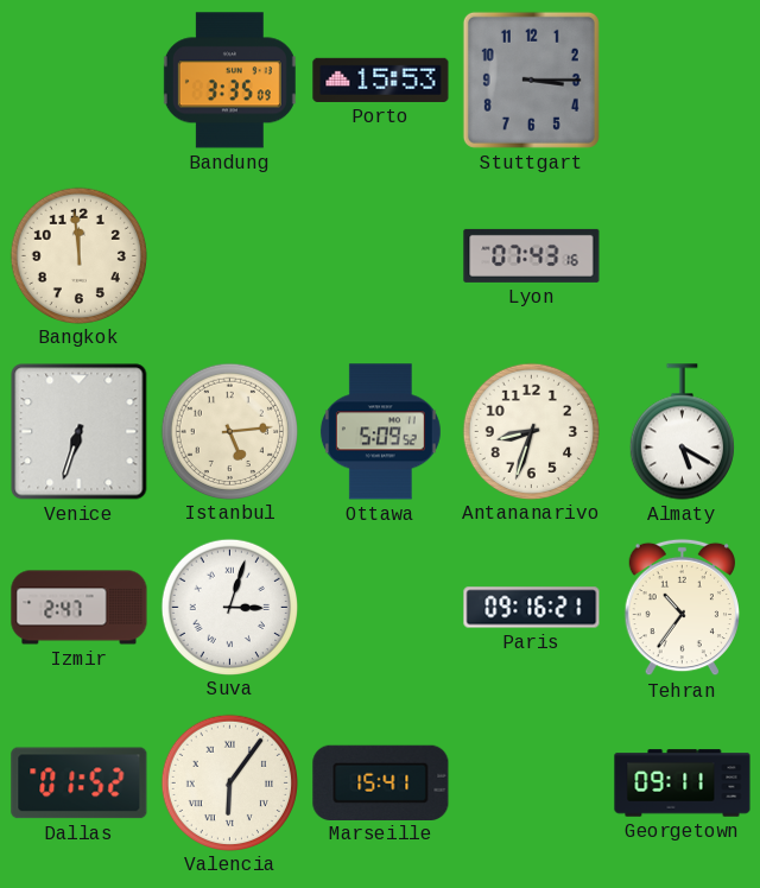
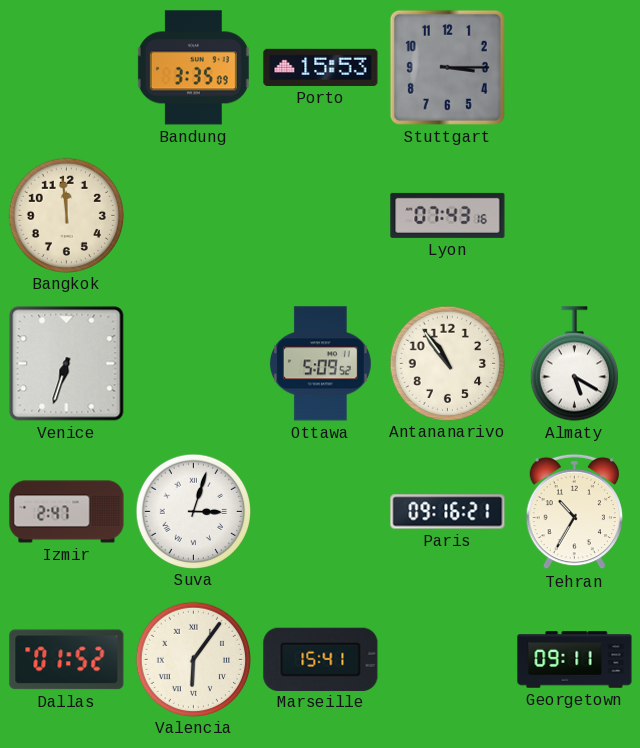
Istanbul: 5:14 -> none
Antananarivo: 8:33 -> 10:54
Tehran: 10:36 -> 10:35
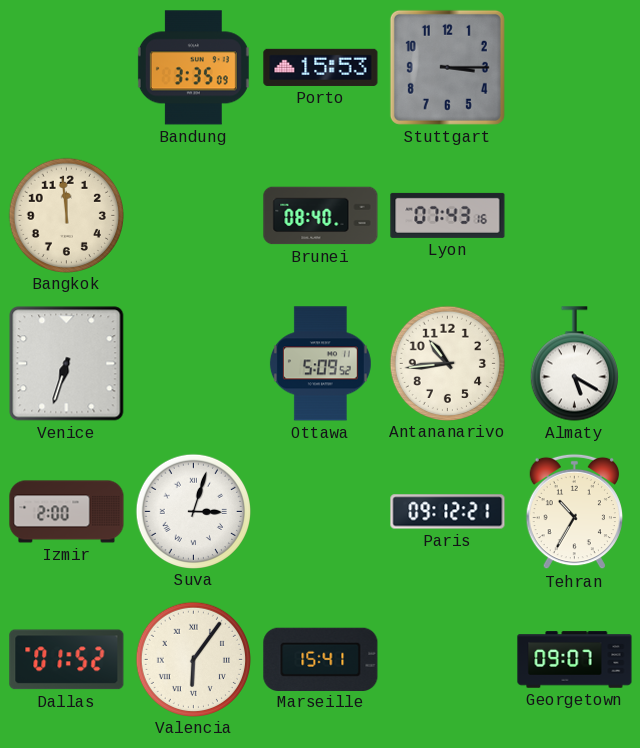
Brunei: none -> 08:40
Antananarivo: 10:54 -> 10:44
Izmir: 2:47 -> 2:00
Paris: 09:16 -> 09:12
Georgetown: 09:11 -> 09:07
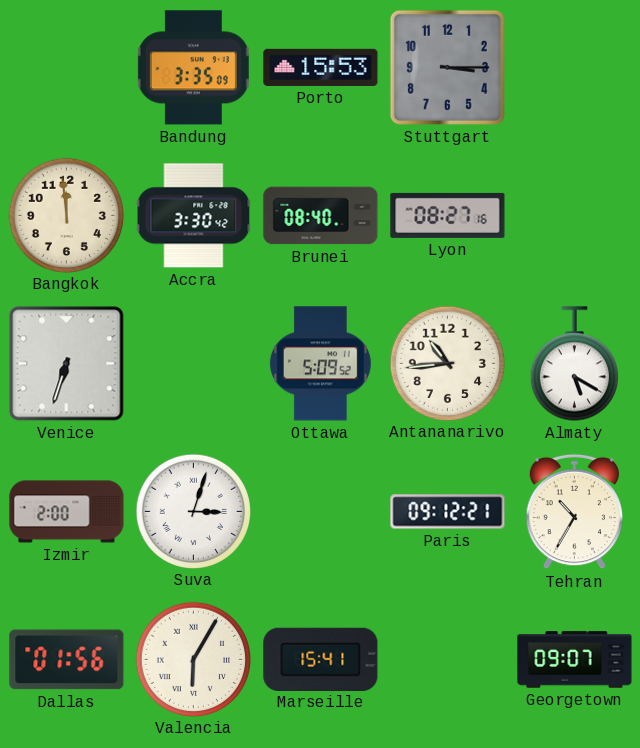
Accra: none -> 3:30
Lyon: 07:43 -> 08:27
Dallas: 01:52 -> 01:56
Valencia: 6:06 -> 6:05
